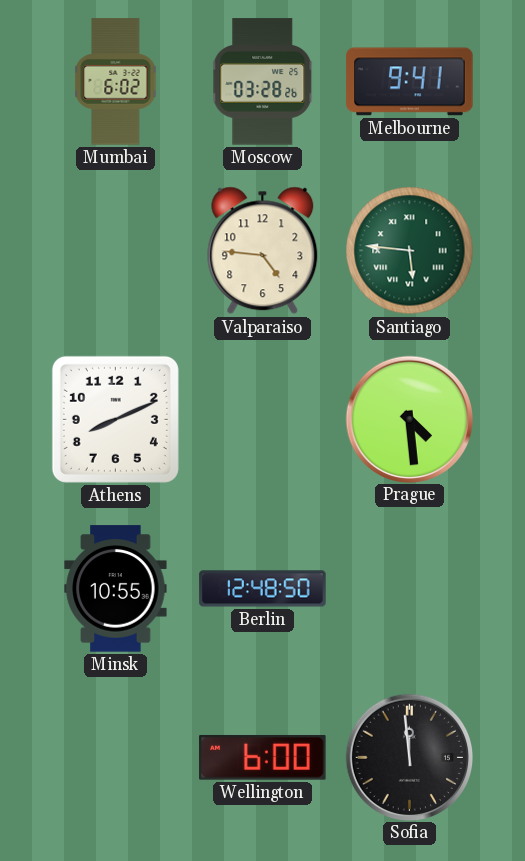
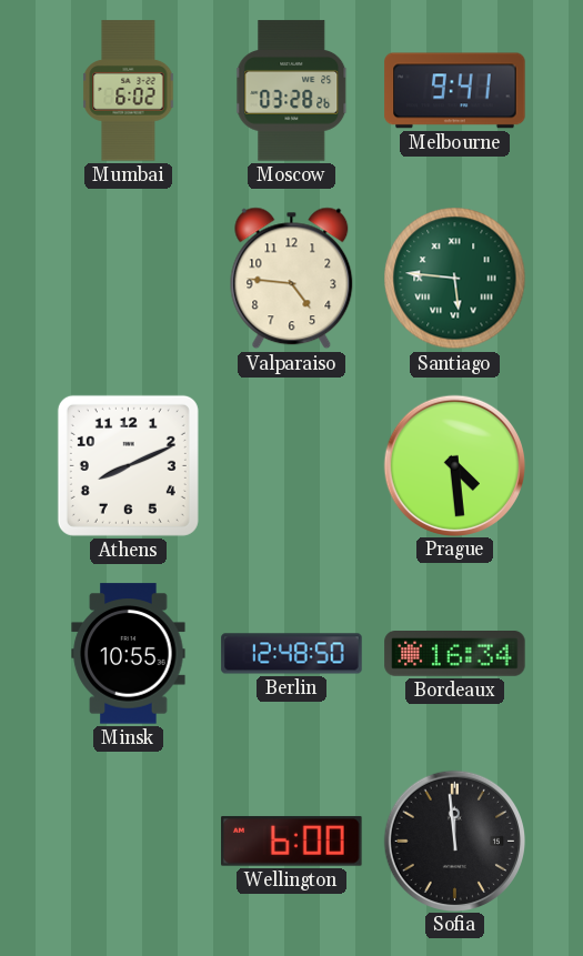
Bordeaux: none -> 16:34
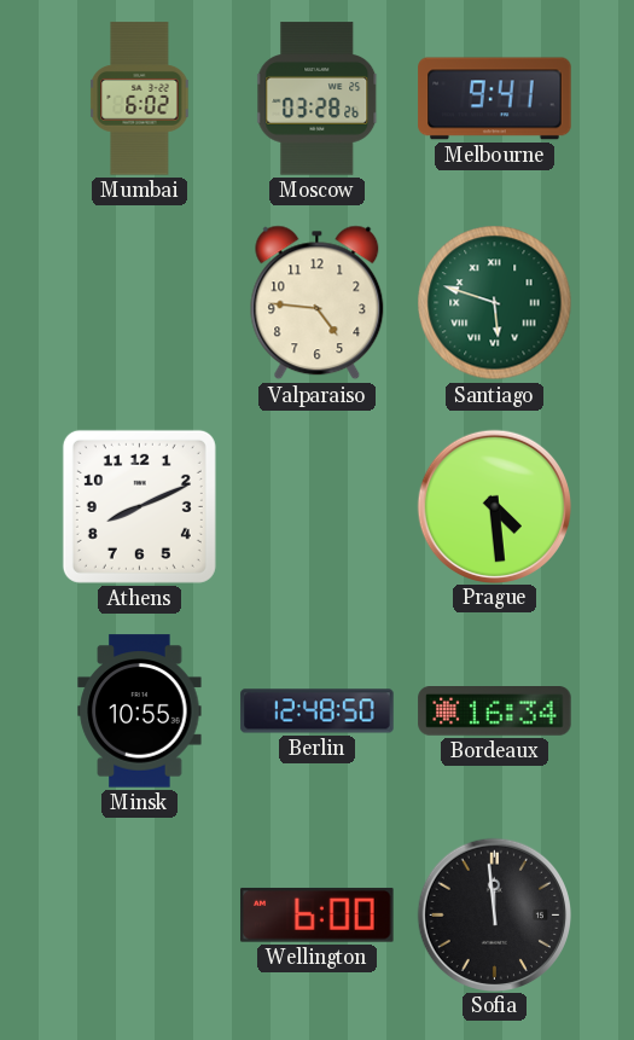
Santiago: 5:46 -> 5:48
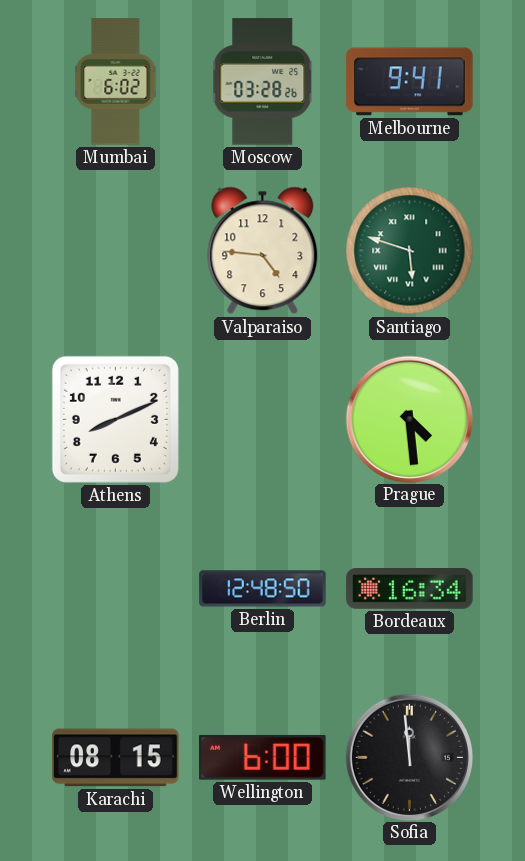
Minsk: 10:55 -> none
Karachi: none -> 08:15
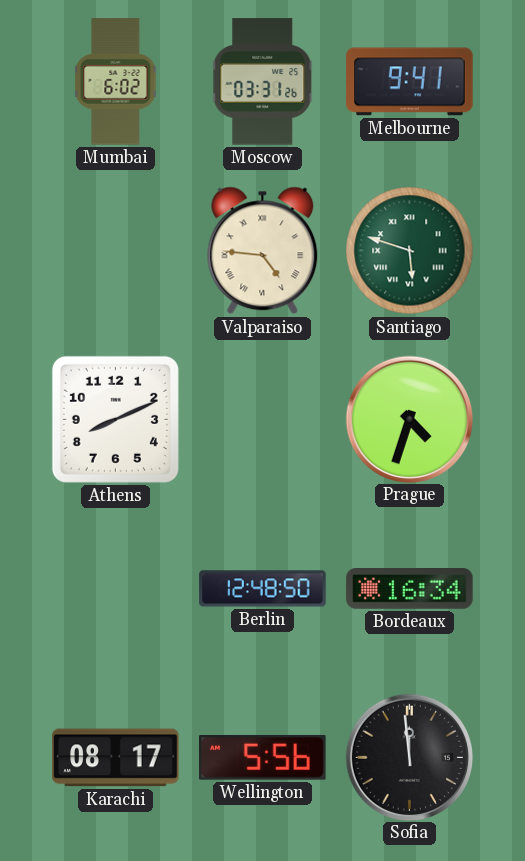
Moscow: 03:28 -> 03:31
Valparaiso numerals: Arabic -> Roman
Prague: 4:29 -> 4:33
Karachi: 08:15 -> 08:17
Wellington: 6:00 -> 5:56
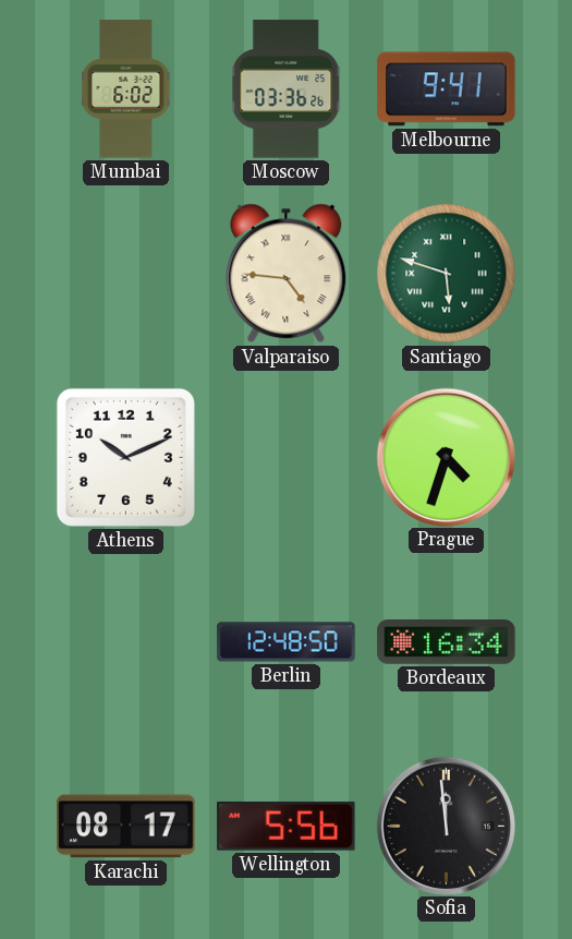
Moscow: 03:31 -> 03:36
Athens: 8:11 -> 10:11
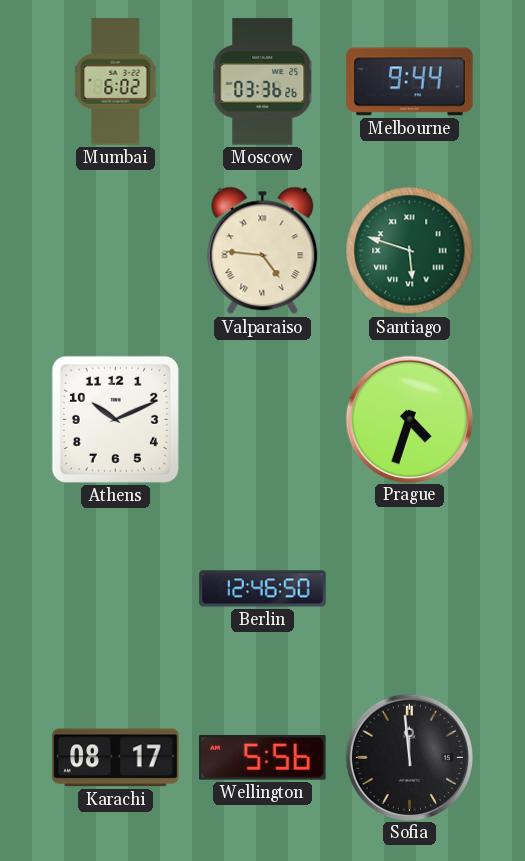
Melbourne: 9:41 -> 9:44
Berlin: 12:48 -> 12:46
Bordeaux: 16:34 -> none
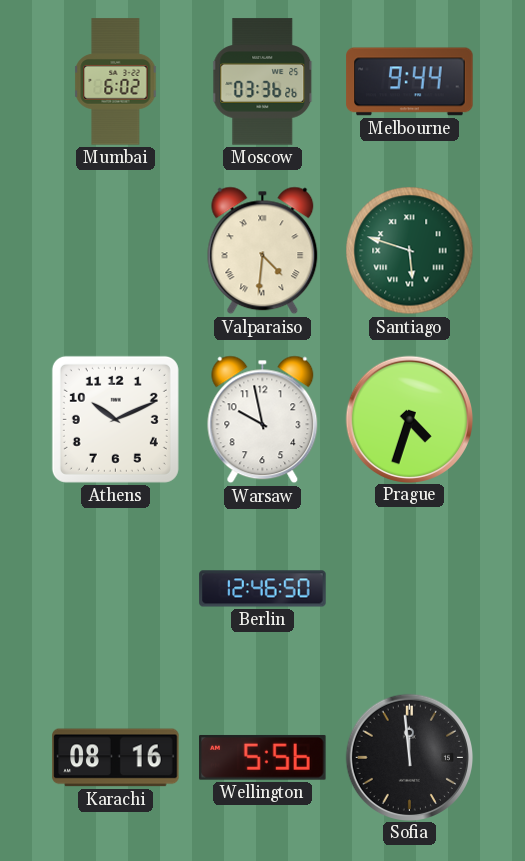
Valparaiso: 4:46 -> 4:31
Warsaw: none -> 9:58
Karachi: 08:17 -> 08:16
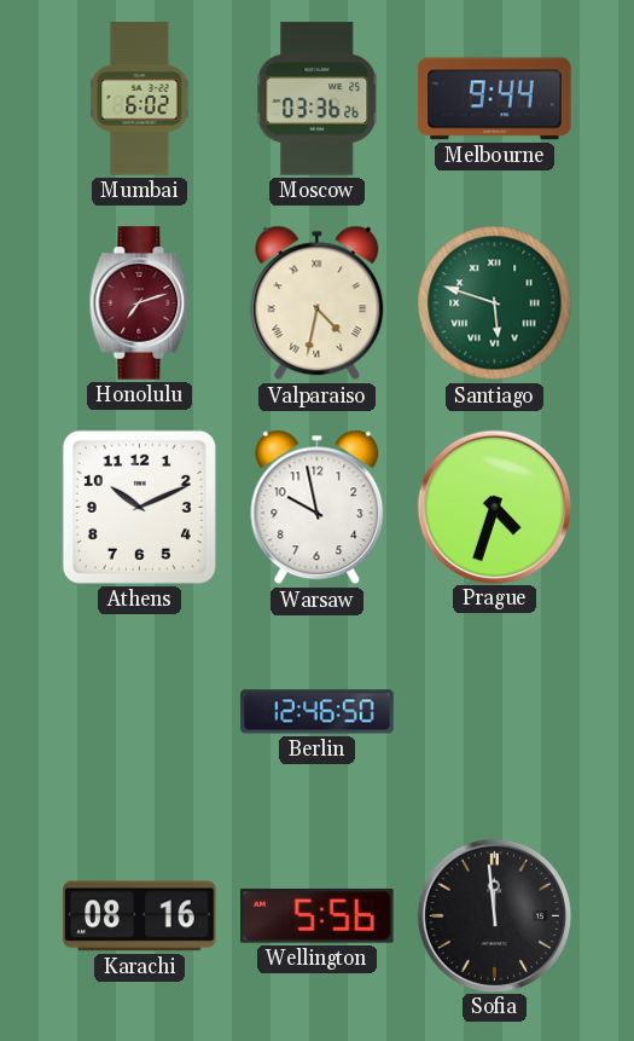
Honolulu: none -> 7:12
Valparaiso: 4:31 -> 4:32
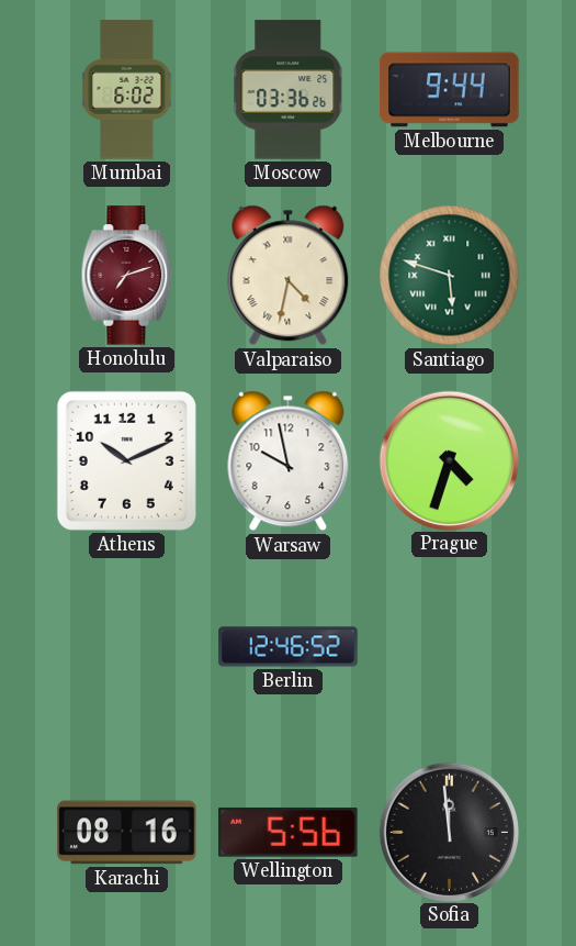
Berlin: 12:46:50 -> 12:46:52
